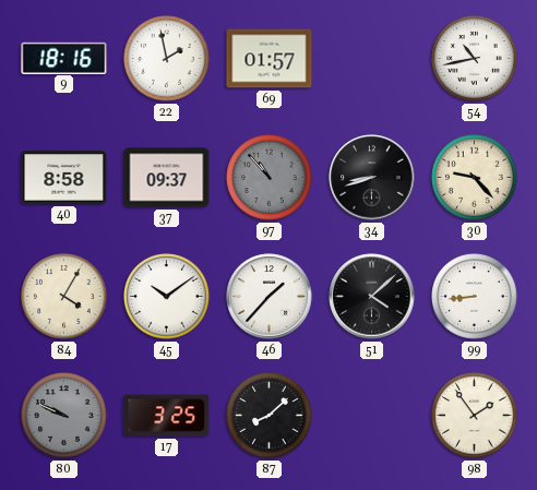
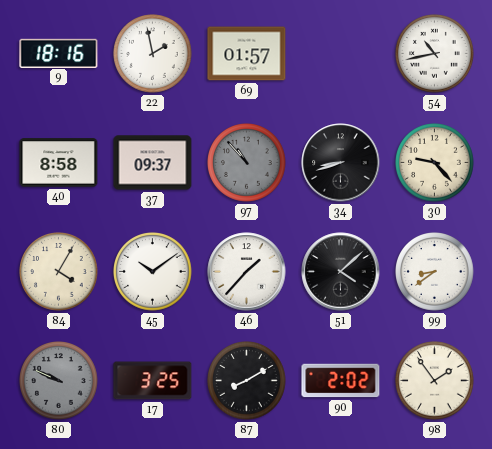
99: 8:44 -> 8:39
87: 8:08 -> 8:10
90: none -> 2:02
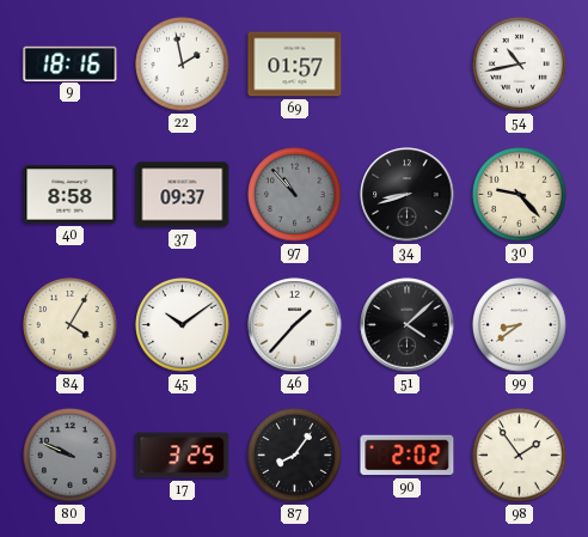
87: 8:10 -> 8:06
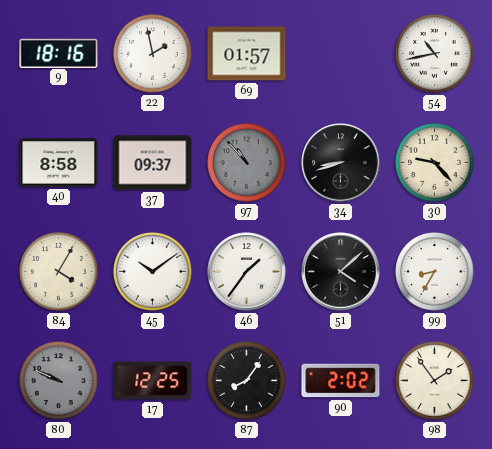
46: 1:37 -> 1:36
99: 8:39 -> 8:35
17: 3:25 -> 12:25
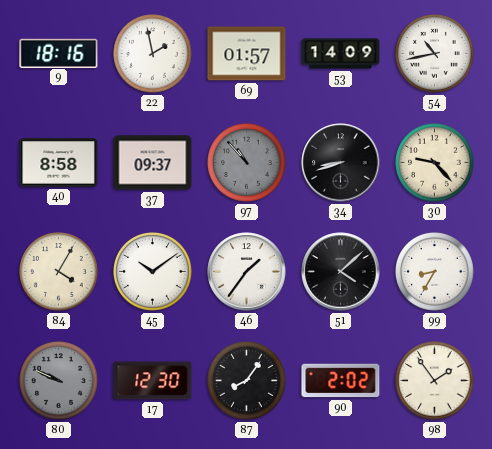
53: none -> 14:09
17: 12:25 -> 12:30
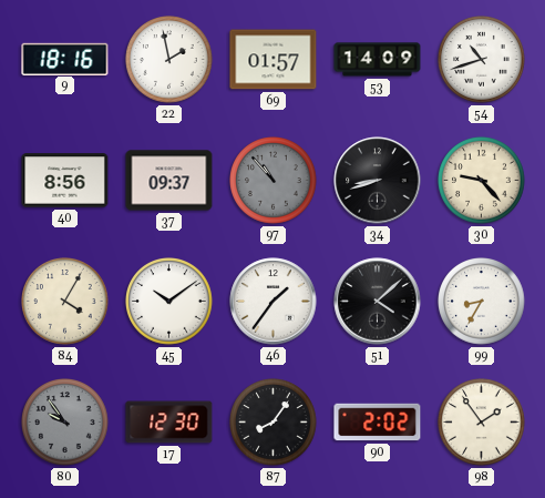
54: 10:43 -> 10:42
40: 8:58 -> 8:56
80: 9:49 -> 9:54
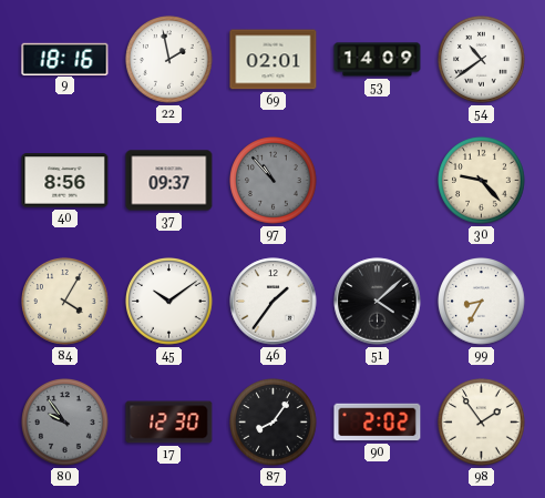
69: 01:57 -> 02:01
54: 10:42 -> 10:39
34: 8:42 -> none
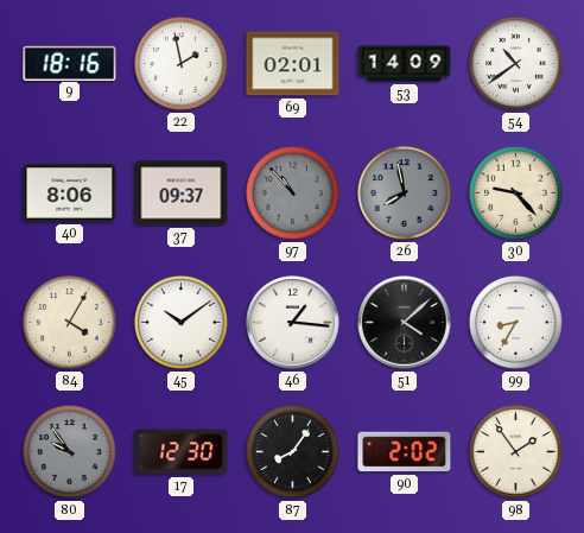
40: 8:56 -> 8:06
26: none -> 7:58
46: 1:36 -> 1:16
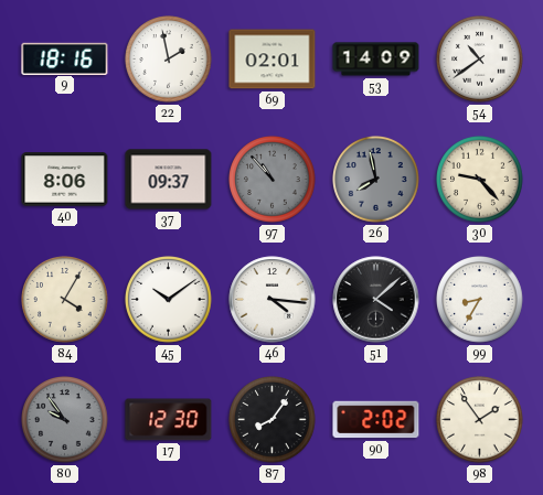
46: 1:16 -> 4:16
